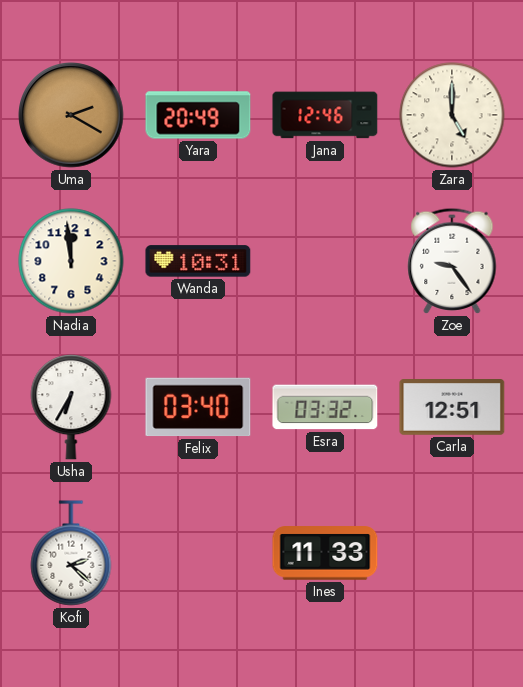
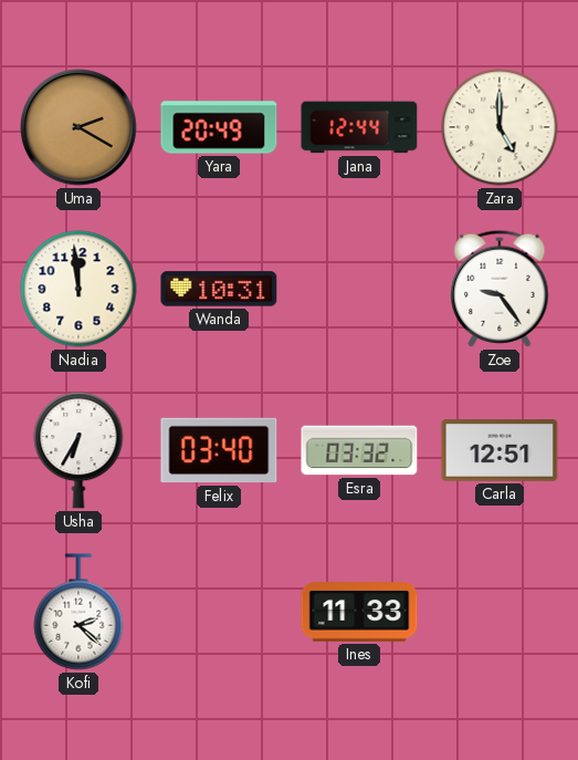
Jana: 12:46 -> 12:44
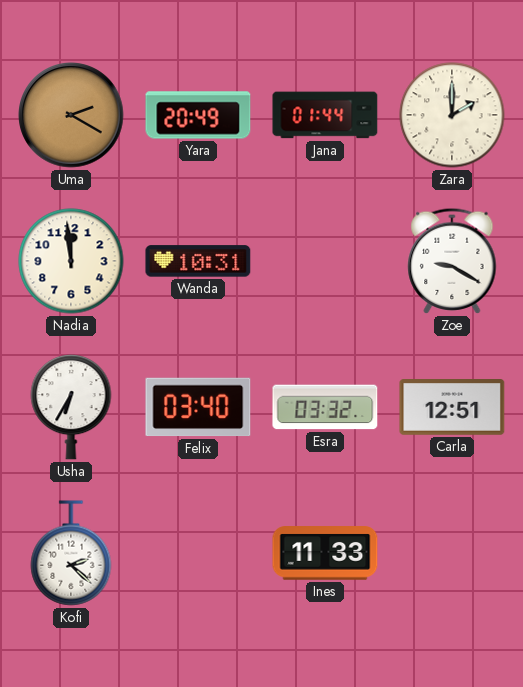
Jana: 12:44 -> 01:44
Zara: 5:00 -> 2:00
Zoe: 9:24 -> 9:20
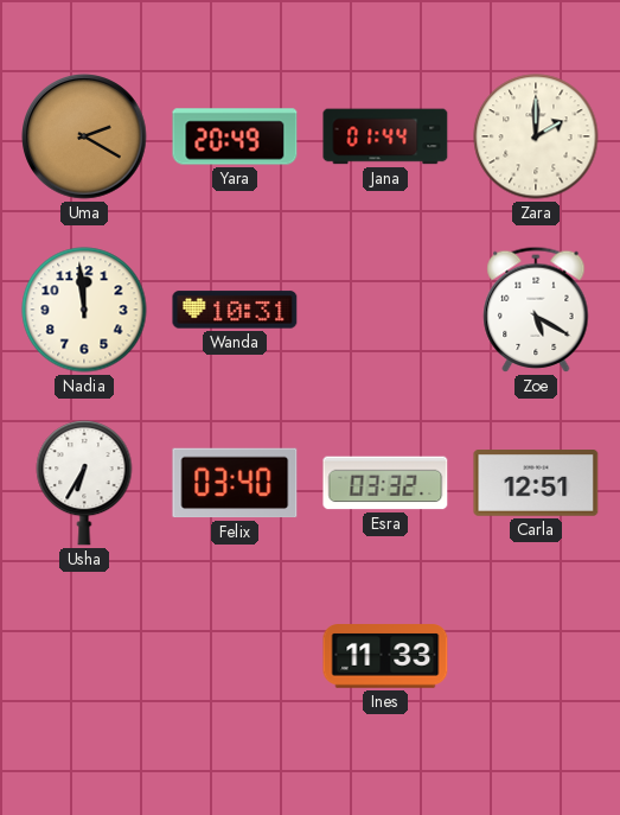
Zoe: 9:20 -> 5:20
Kofi: 2:22 -> none
